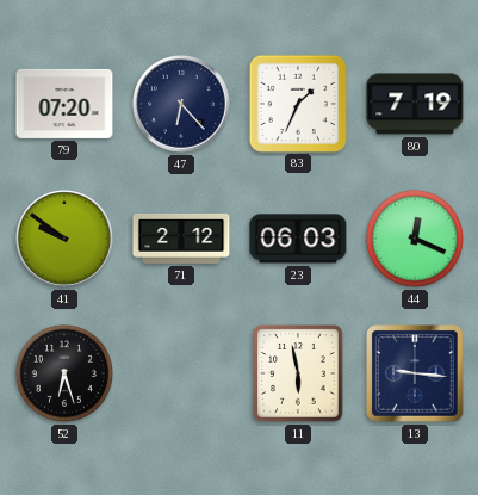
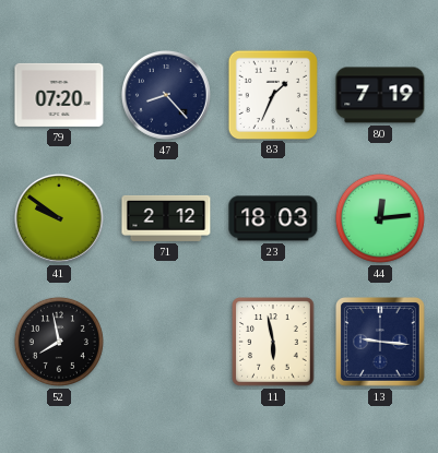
47: 6:23 -> 8:23
23: 06:03 -> 18:03
44: 12:19 -> 12:14
52: 6:27 -> 7:58
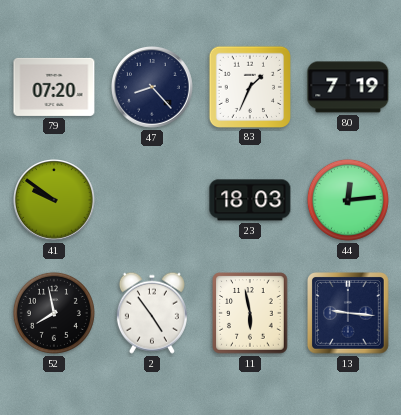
71: 2:12 -> none
2: none -> 4:54
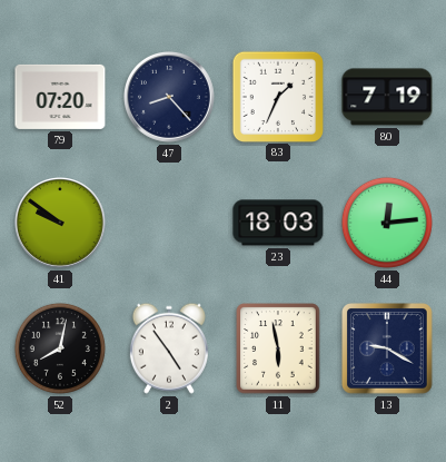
52: 7:58 -> 8:02
13: 9:16 -> 9:20
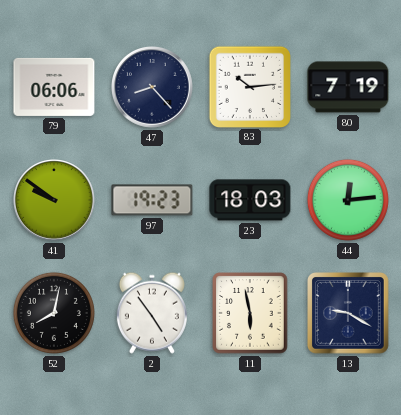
79: 07:20 -> 06:06
83: 1:34 -> 10:14
97: none -> 19:23
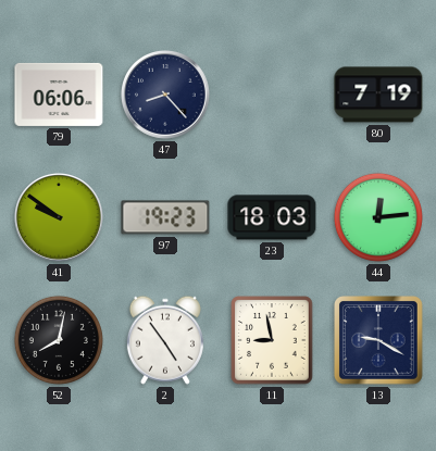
83: 10:14 -> none
11: 5:58 -> 8:58
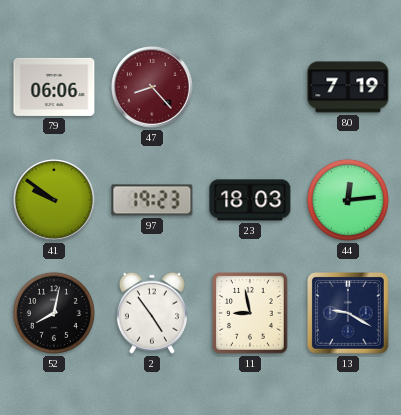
47 dial: navy -> burgundy
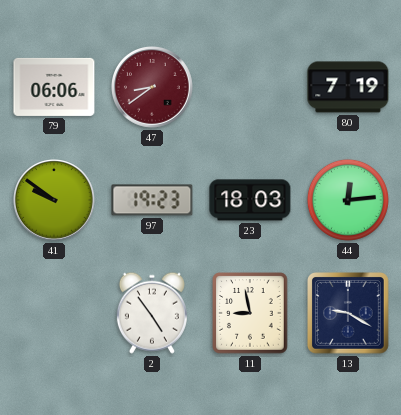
47: 8:23 -> 8:39
52: 8:02 -> none
